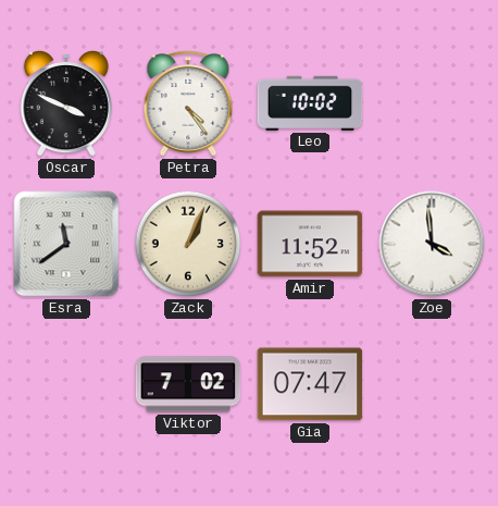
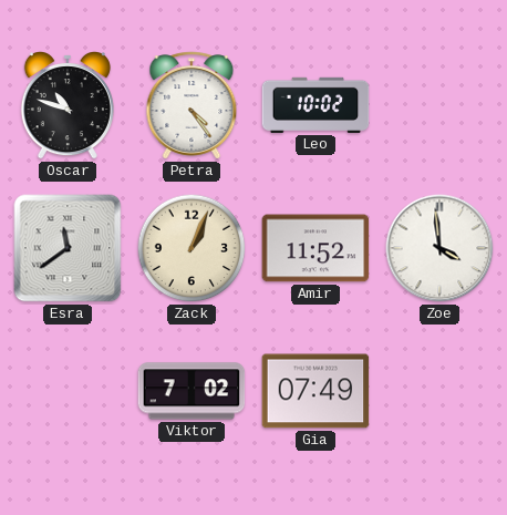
Oscar: 3:49 -> 10:48
Gia: 07:47 -> 07:49
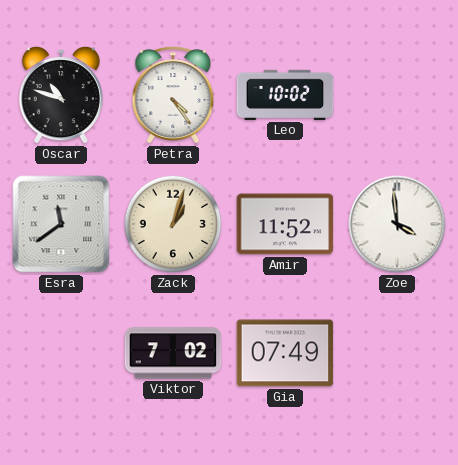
Zack: 1:04 -> 1:03
